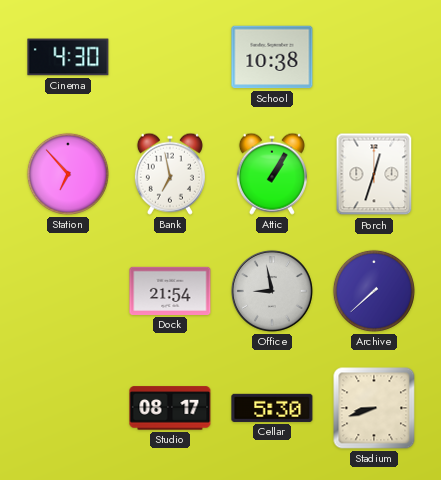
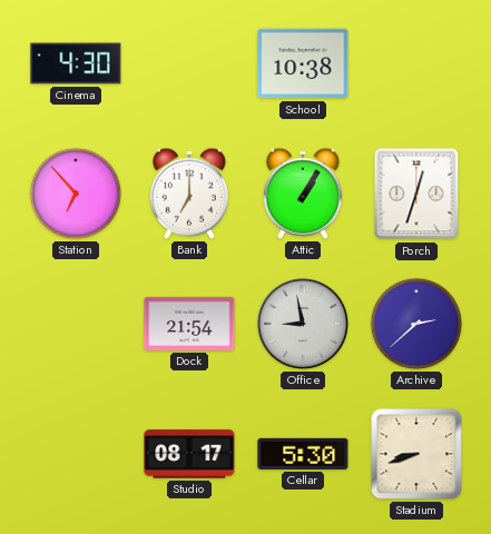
Bank: 6:58 -> 7:00
Archive: 7:38 -> 2:38
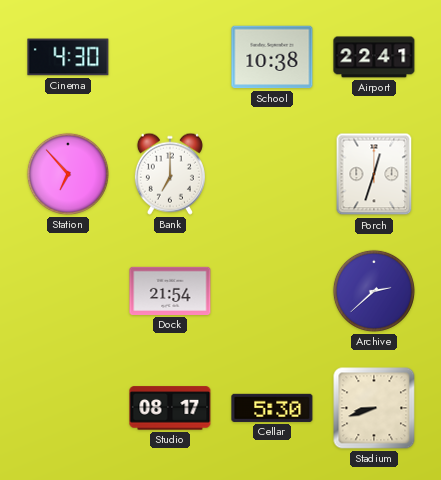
Airport: none -> 22:41
Attic: 1:05 -> none
Office: 8:58 -> none
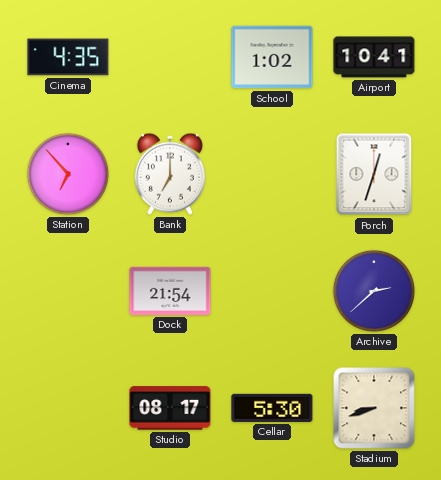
Cinema: 4:30 -> 4:35
School: 10:38 -> 1:02
Airport: 22:41 -> 10:41
